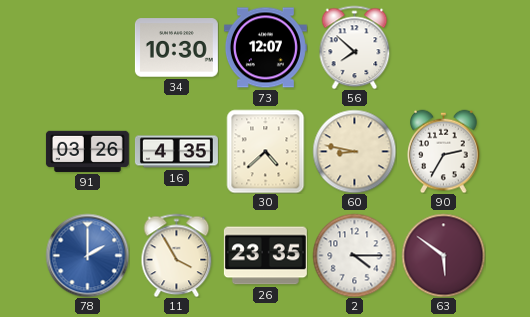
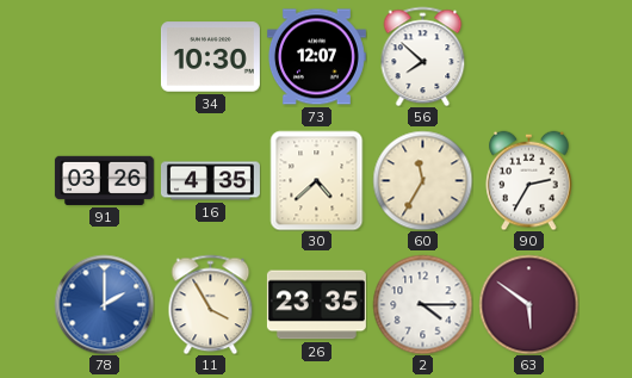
60: 8:47 -> 11:35
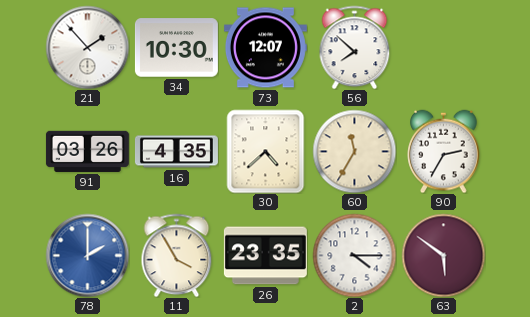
21: none -> 1:53
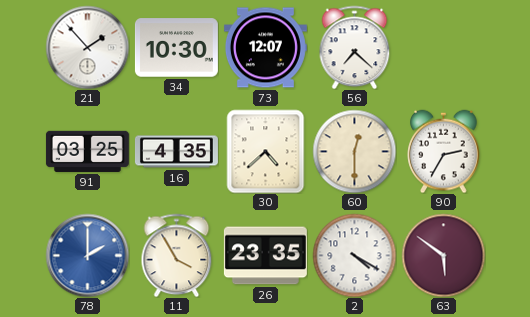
56: 7:52 -> 7:22
91: 03:26 -> 03:25
60: 11:35 -> 12:30
2: 4:15 -> 4:20
